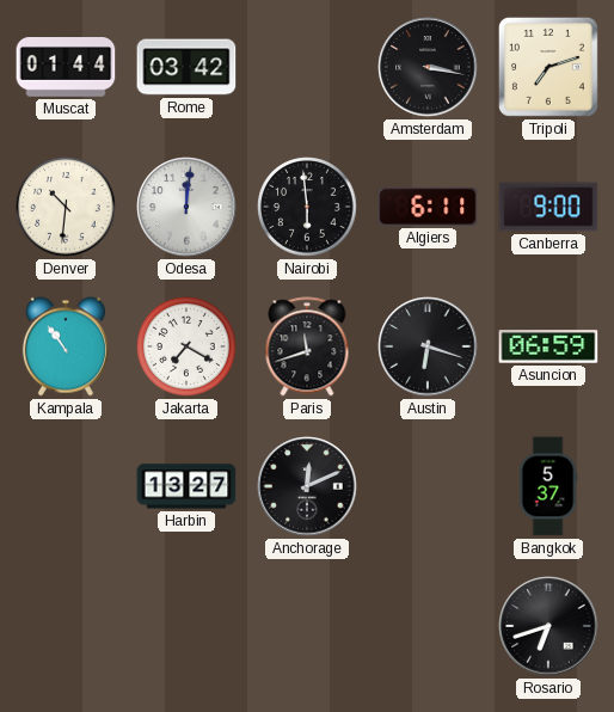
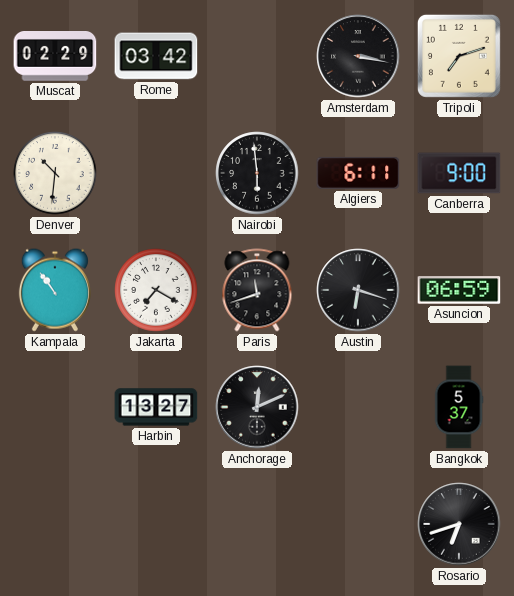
Muscat: 01:44 -> 02:29
Odesa: 12:01 -> none
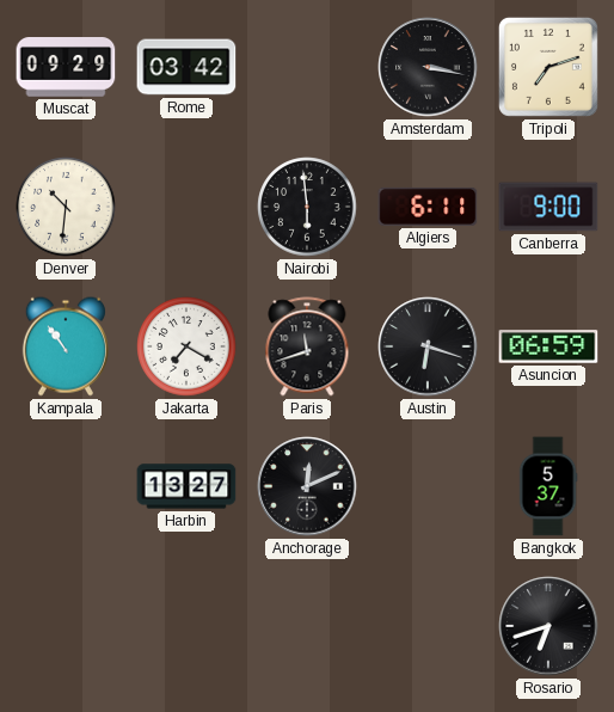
Muscat: 02:29 -> 09:29
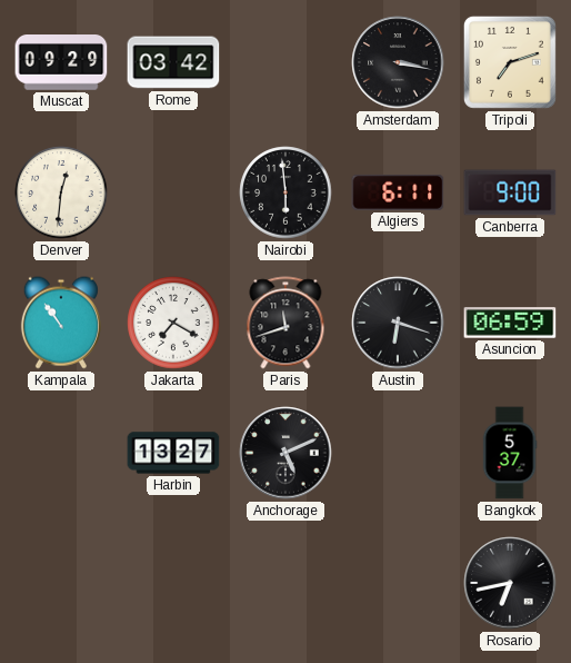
Denver: 10:31 -> 12:31
Anchorage: 12:11 -> 5:11
Rosario: 6:42 -> 6:43
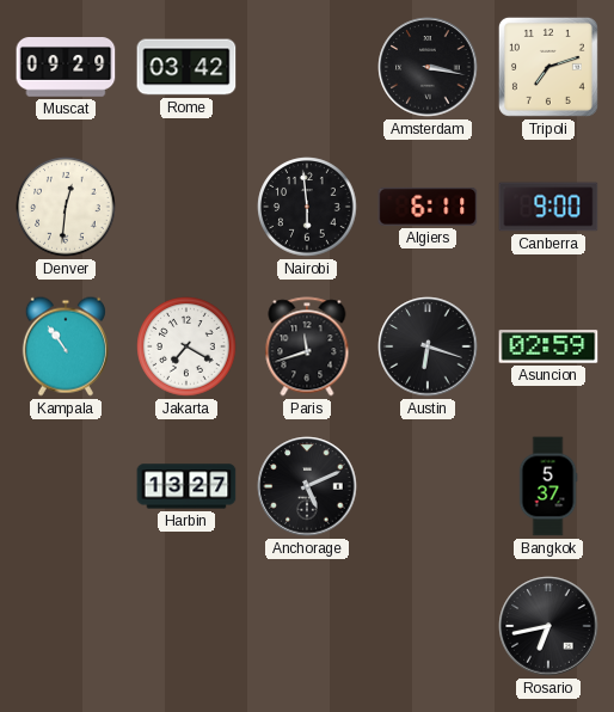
Asuncion: 06:59 -> 02:59
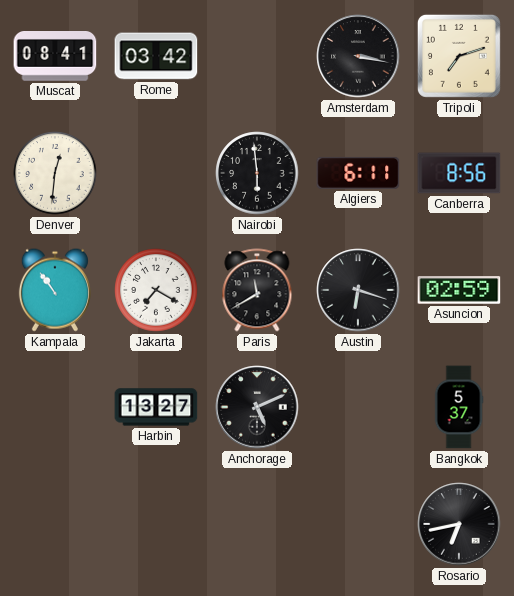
Muscat: 09:29 -> 08:41
Canberra: 9:00 -> 8:56
Paris: 11:42 -> 11:40
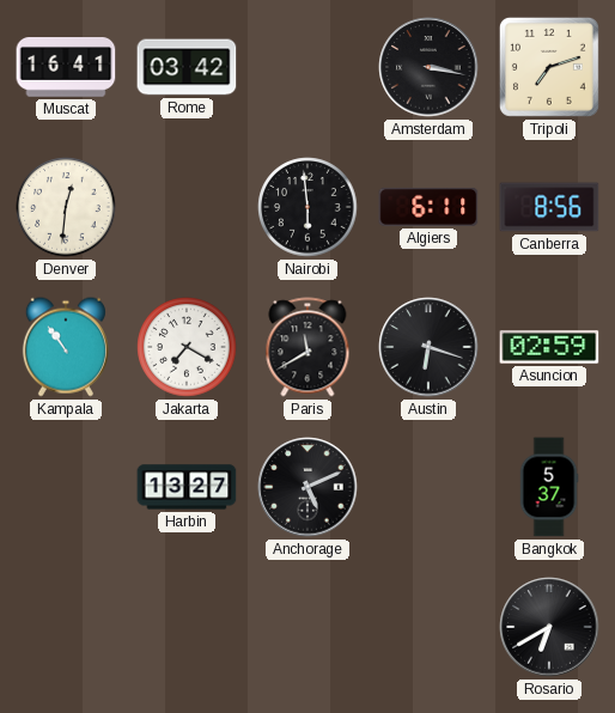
Muscat: 08:41 -> 16:41
Rosario: 6:43 -> 6:40
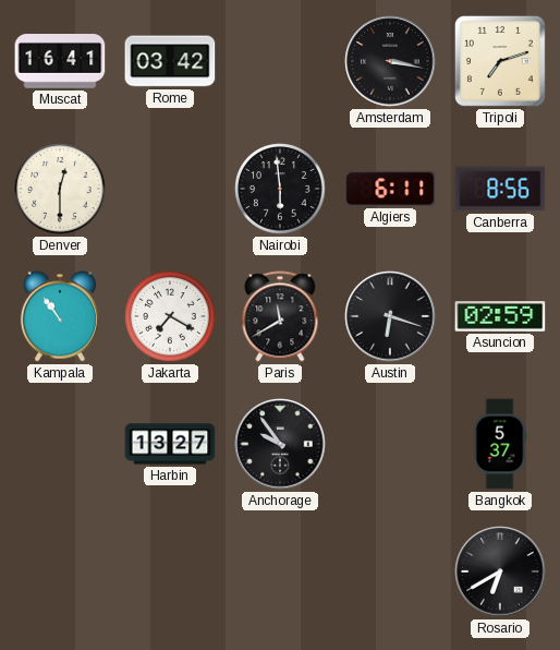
Denver: 12:31 -> 12:30
Anchorage: 5:11 -> 9:54
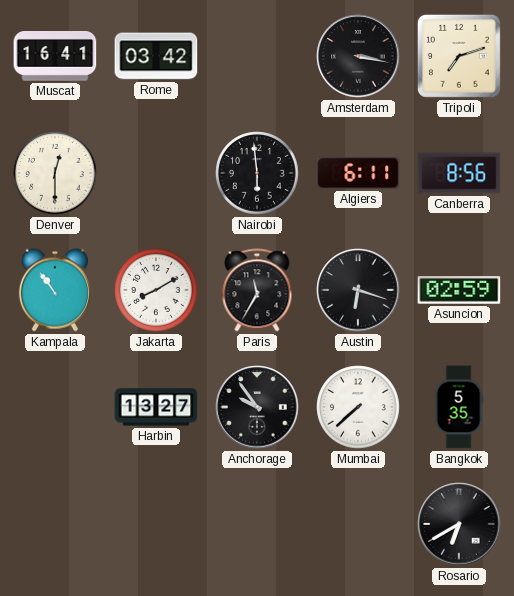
Jakarta: 7:20 -> 8:10
Paris: 11:40 -> 11:35
Mumbai: none -> 7:38
Bangkok: 5:37 -> 5:35
